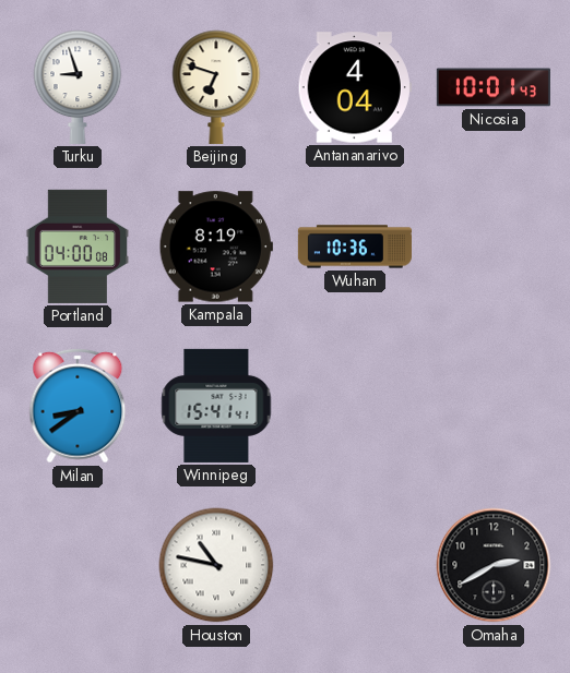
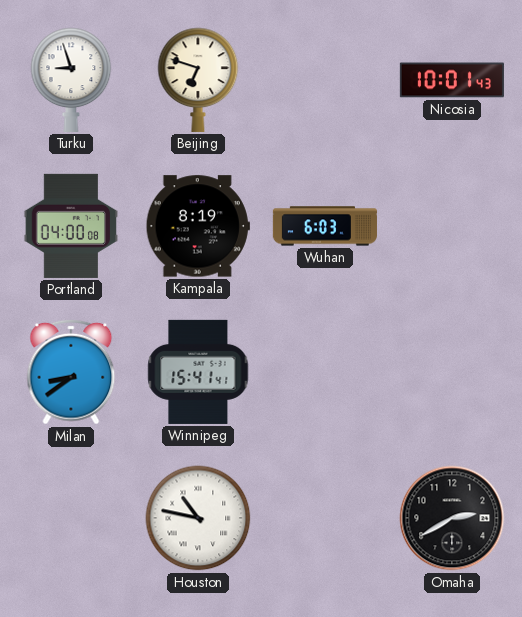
Antananarivo: 4:04 -> none
Wuhan: 10:36 -> 6:03
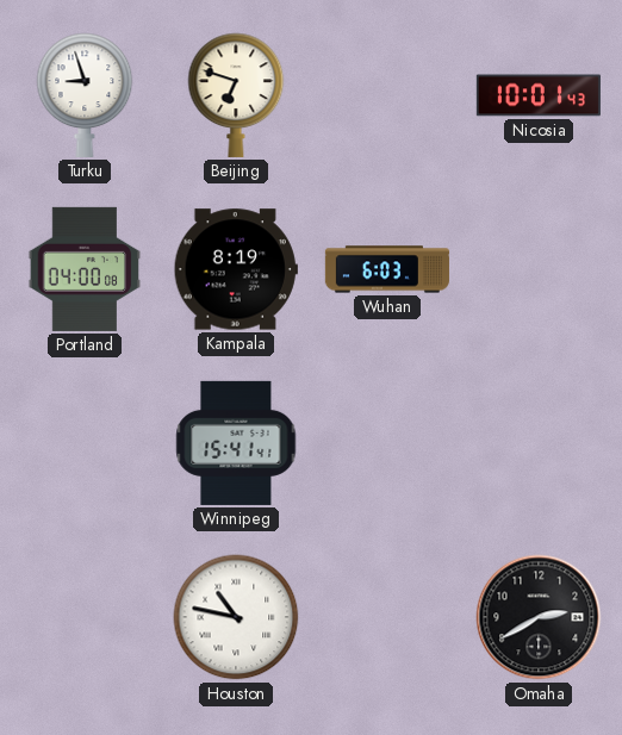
Milan: 8:39 -> none
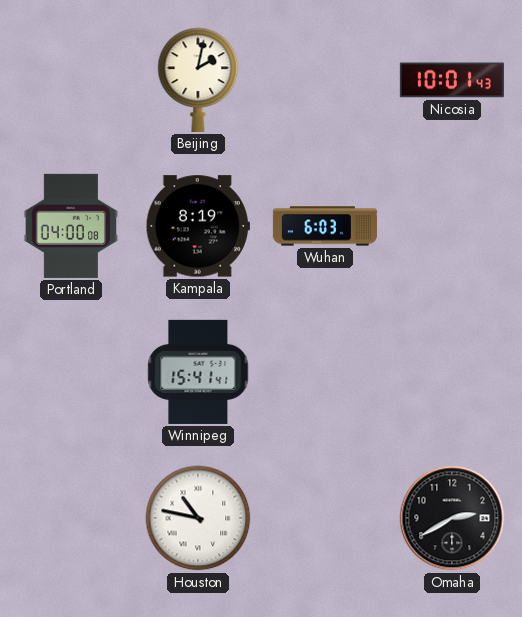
Turku: 8:57 -> none
Beijing: 6:48 -> 2:02
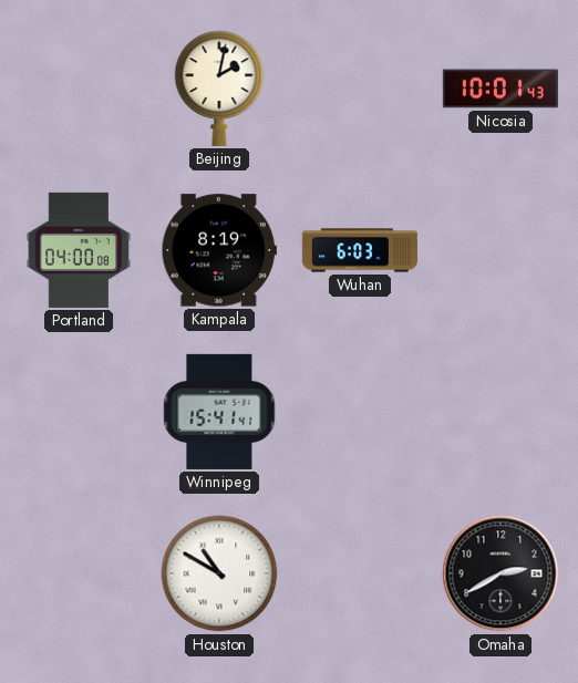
Houston: 10:47 -> 10:50
